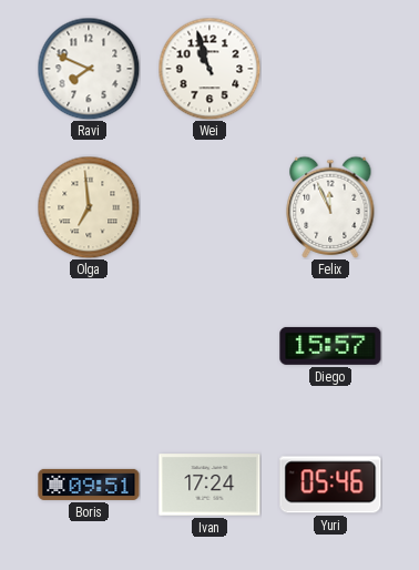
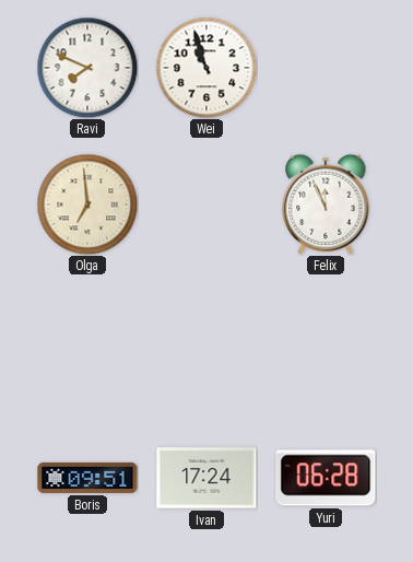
Diego: 15:57 -> none
Yuri: 05:46 -> 06:28
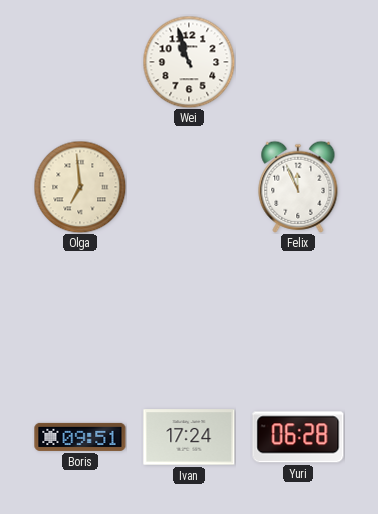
Ravi: 7:49 -> none
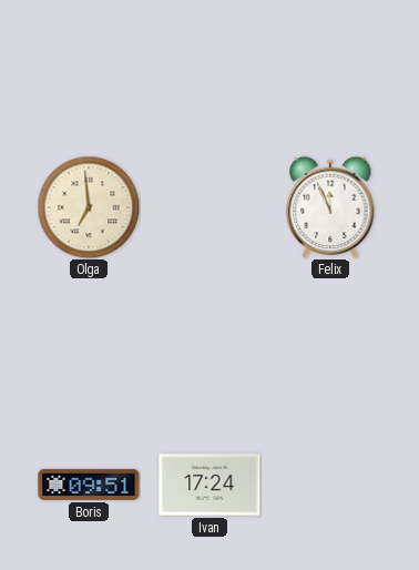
Wei: 10:57 -> none
Yuri: 06:28 -> none
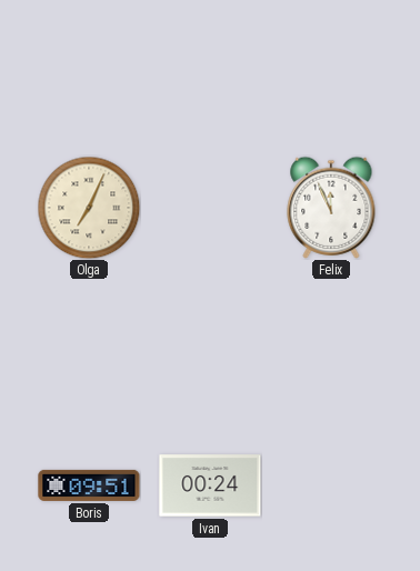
Olga: 6:59 -> 7:04
Ivan: 17:24 -> 00:24
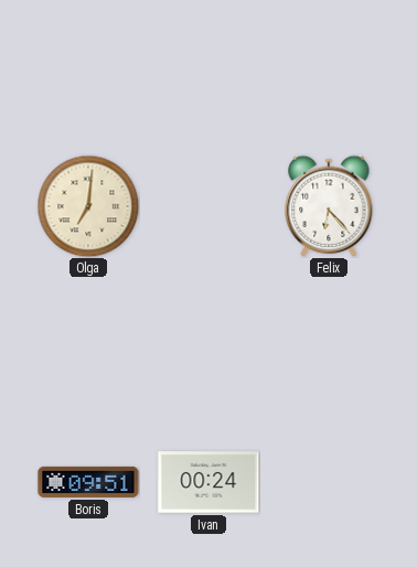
Olga: 7:04 -> 7:01
Felix: 11:56 -> 6:23
